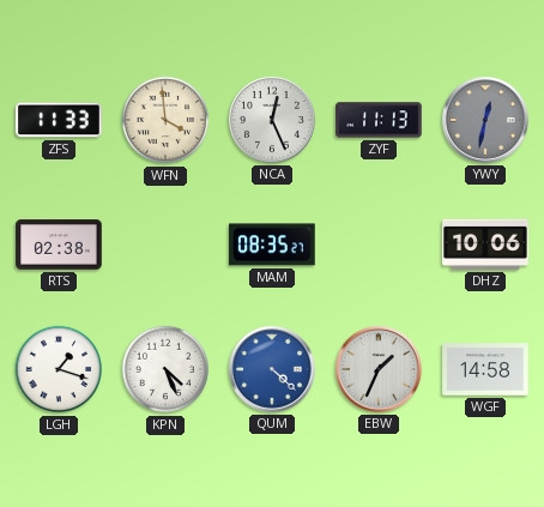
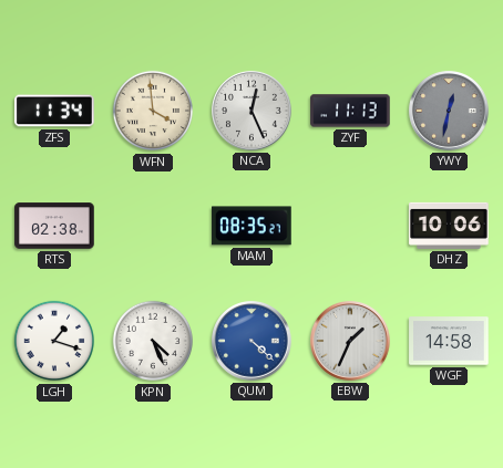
ZFS: 11:33 -> 11:34
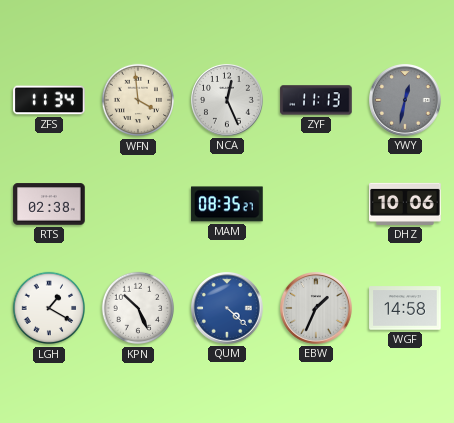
LGH: 1:18 -> 1:20
KPN: 4:26 -> 10:26
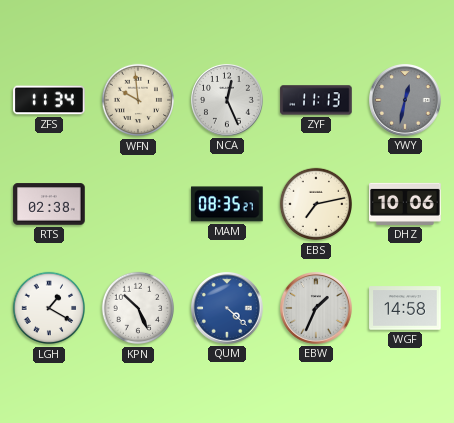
WFN: 3:59 -> 9:59
EBS: none -> 7:13
